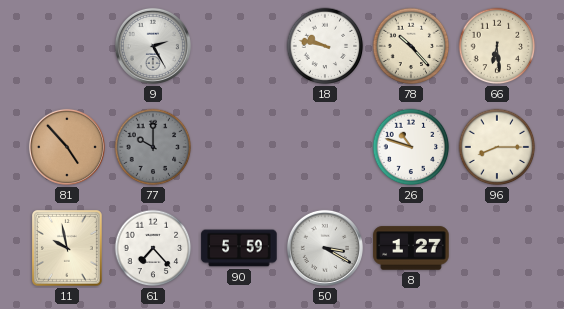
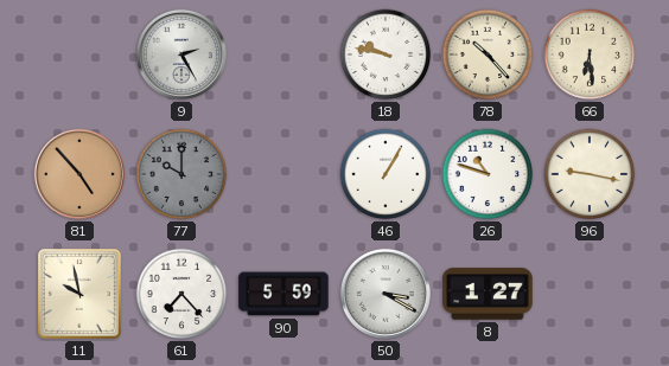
46: none -> 1:05
96: 8:15 -> 9:17
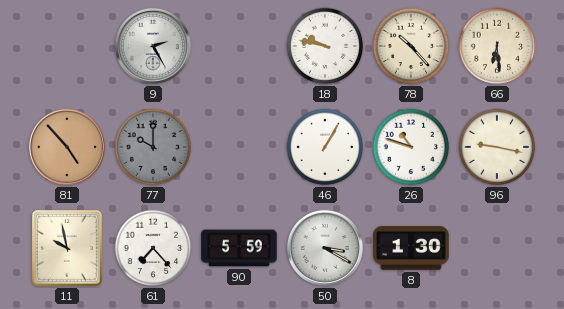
8: 1:27 -> 1:30
